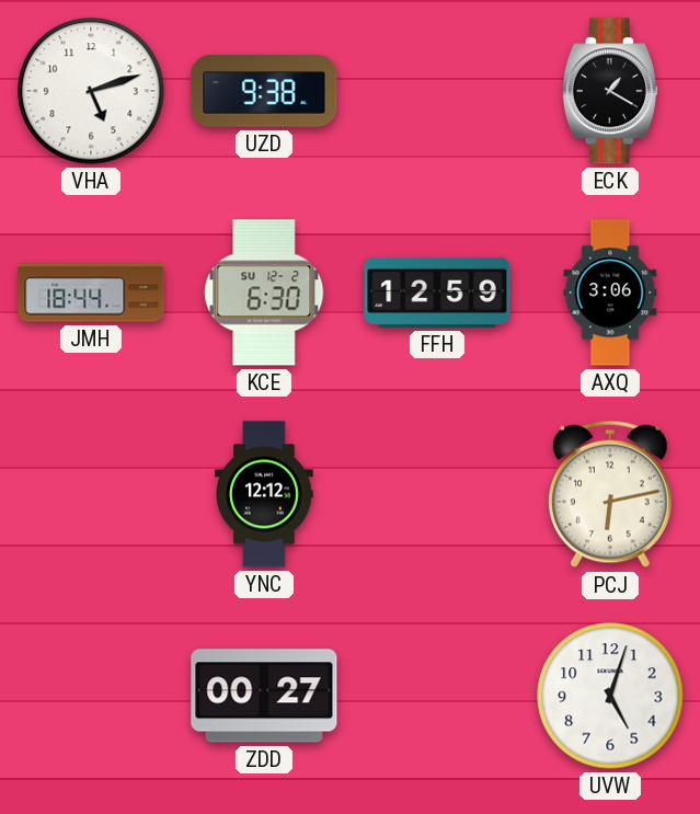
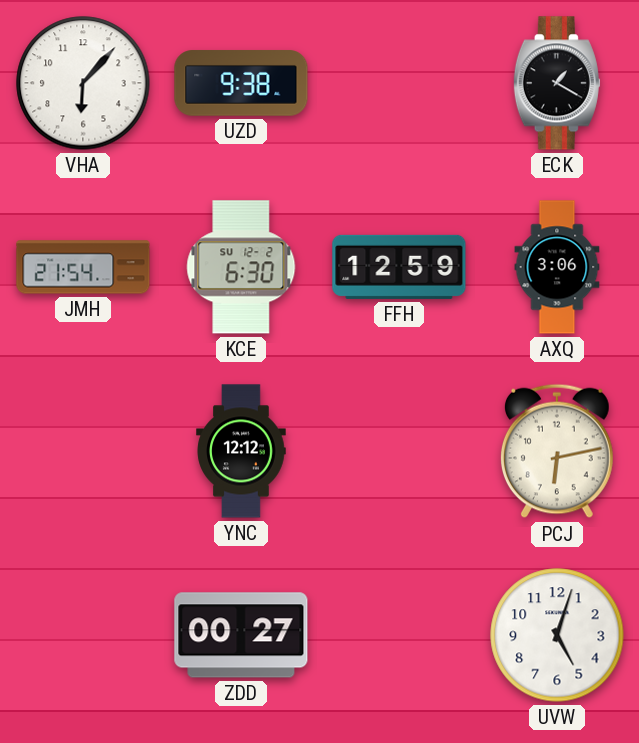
VHA: 5:12 -> 6:07
JMH: 18:44 -> 21:54
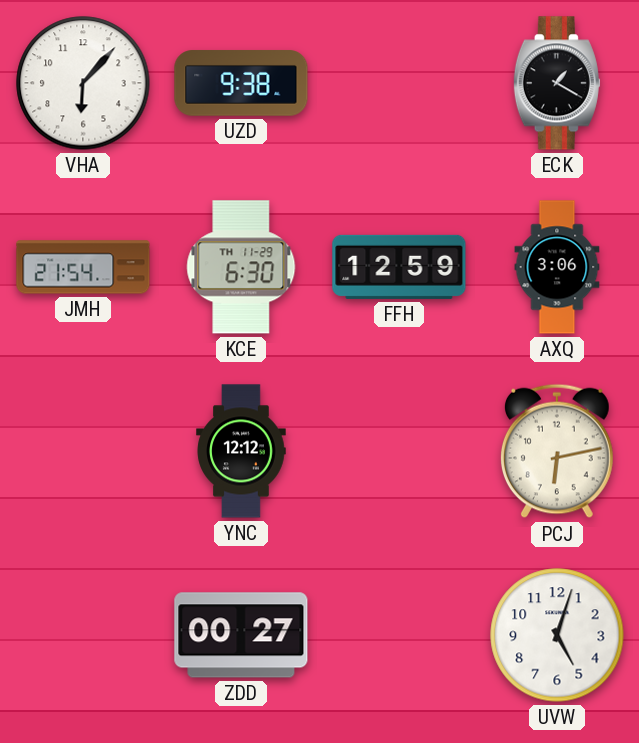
KCE date: SU 12-2 -> TH 11-29
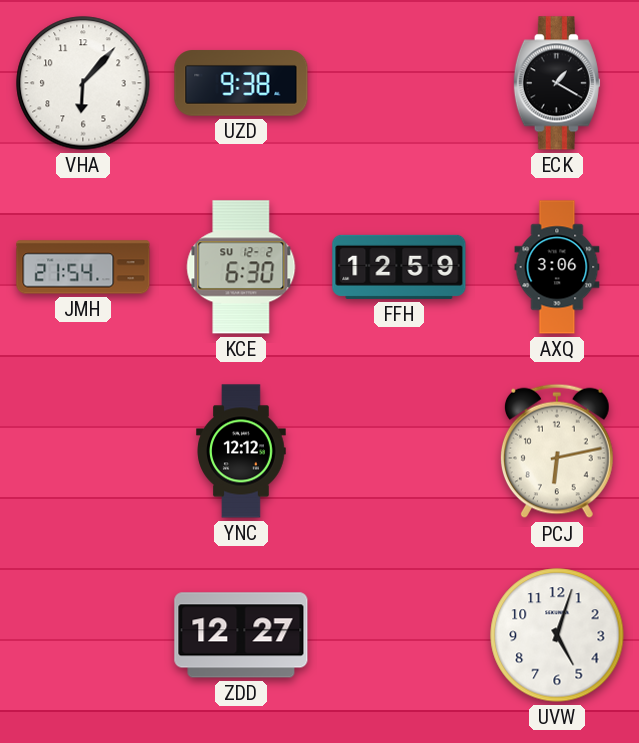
KCE date: TH 11-29 -> SU 12-2
ZDD: 00:27 -> 12:27
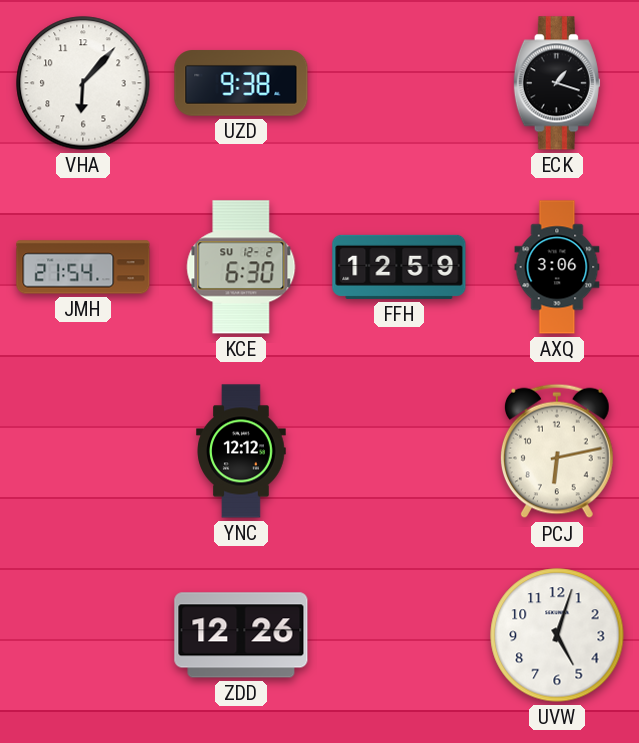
ECK: 1:20 -> 1:18
ZDD: 12:27 -> 12:26
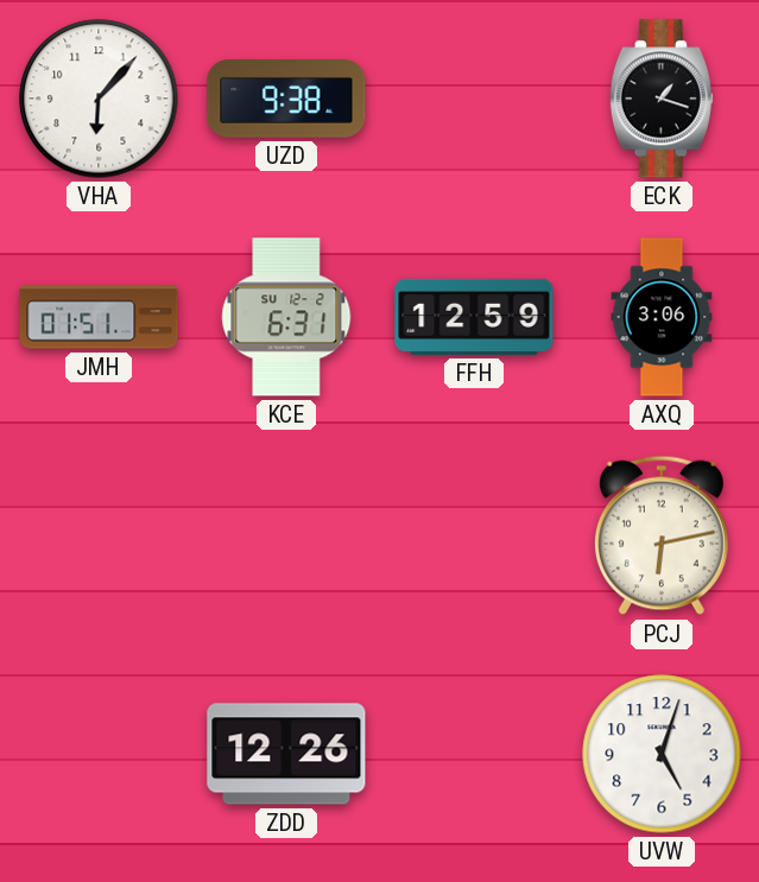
JMH: 21:54 -> 01:51
KCE: 6:30 -> 6:31
YNC: 12:12 -> none
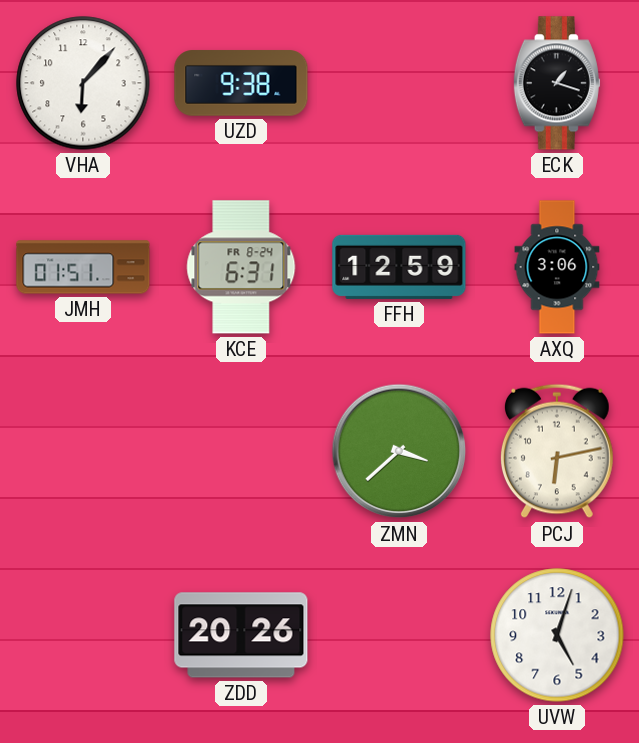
KCE date: SU 12-2 -> FR 8-24
ZMN: none -> 3:38
ZDD: 12:26 -> 20:26
